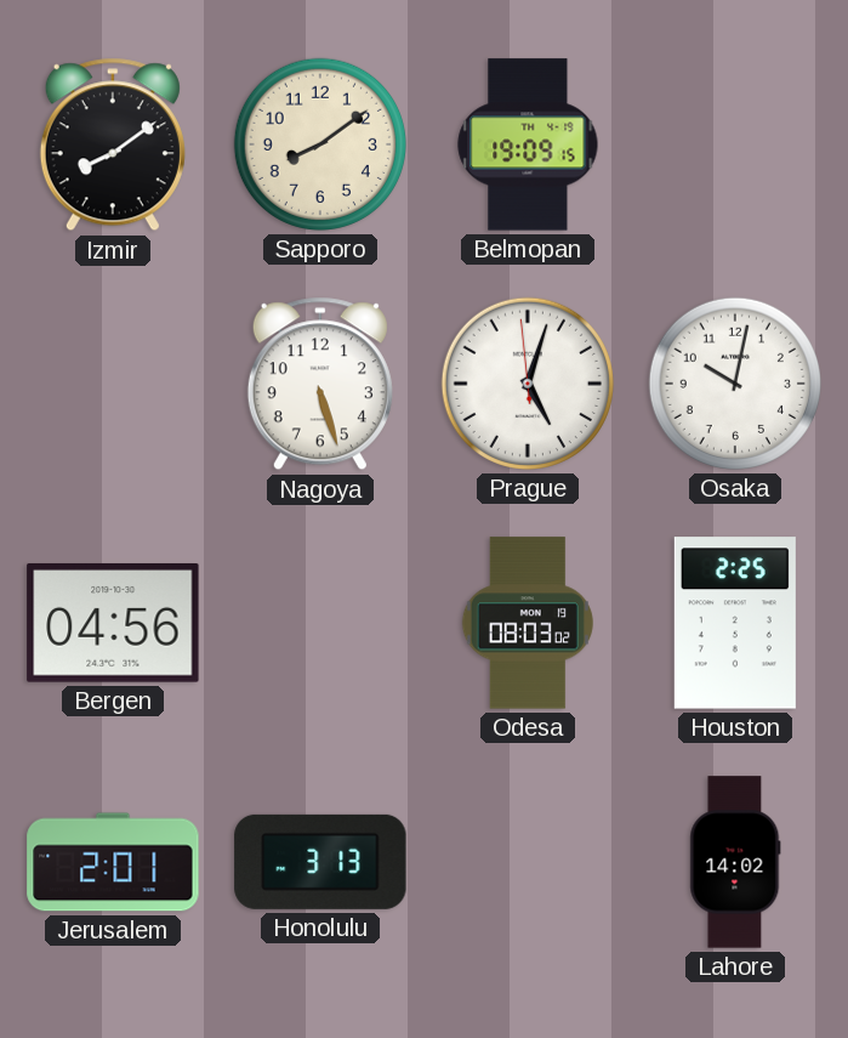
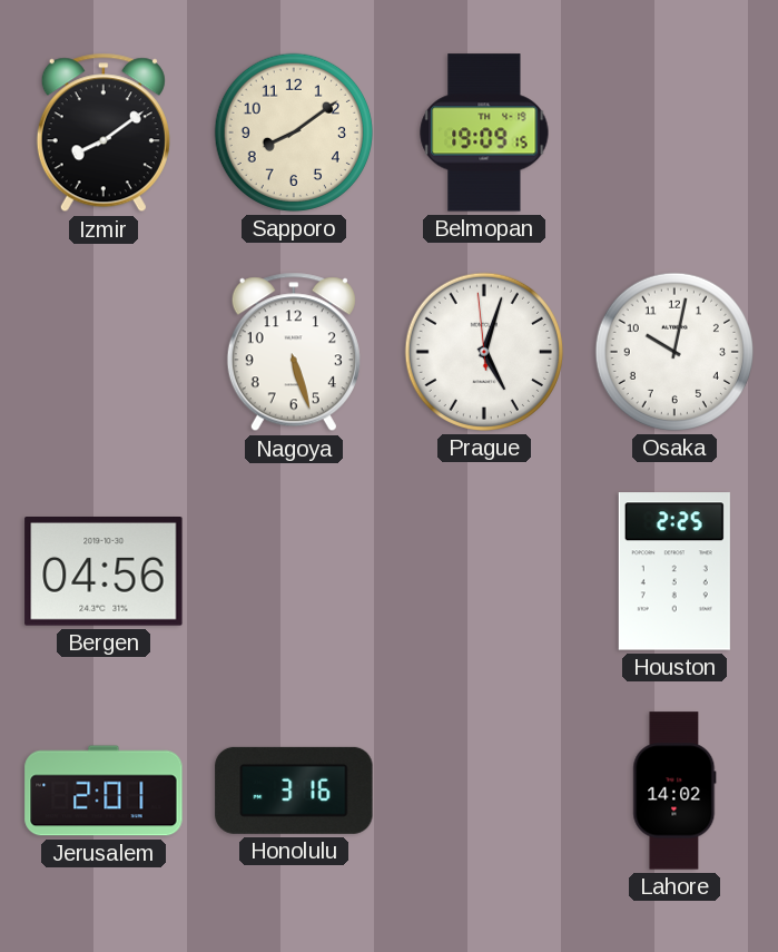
Odesa: 08:03 -> none
Honolulu: 3:13 -> 3:16
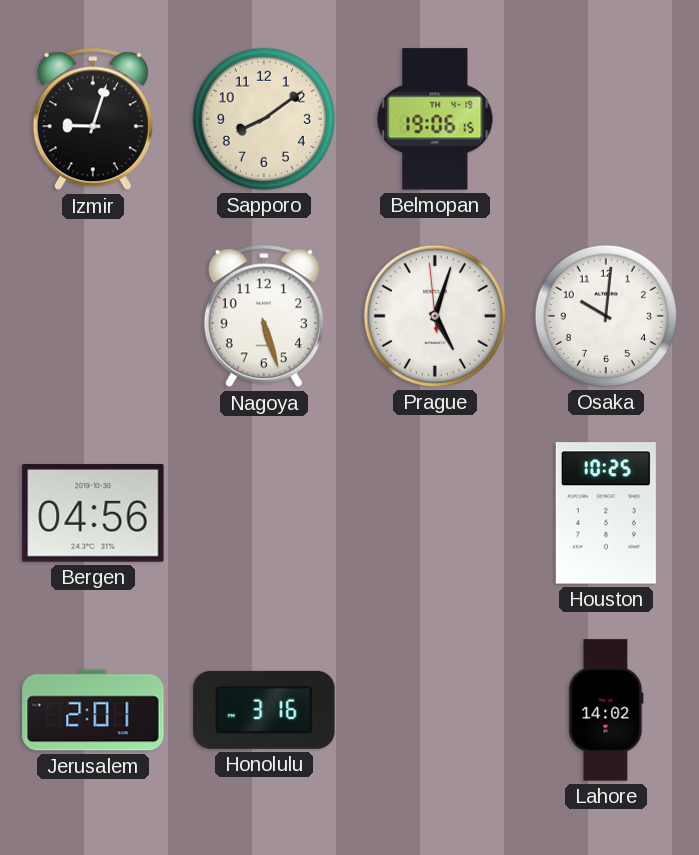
Izmir: 8:09 -> 9:03
Belmopan: 19:09 -> 19:06
Osaka: 10:02 -> 10:01
Houston: 2:25 -> 10:25
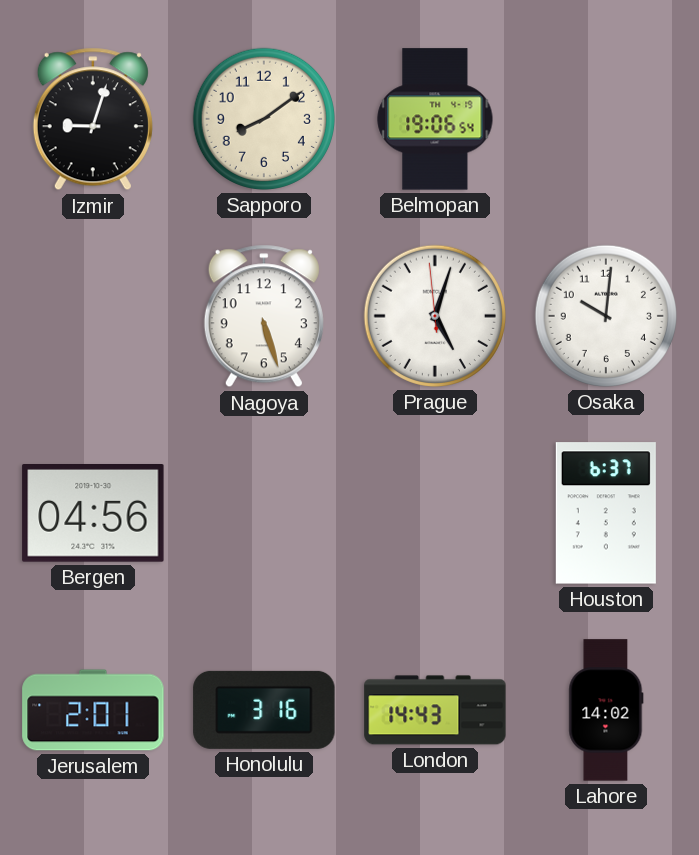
Belmopan: 19:06:15 -> 19:06:54
Houston: 10:25 -> 6:37
London: none -> 14:43
